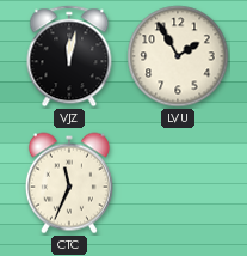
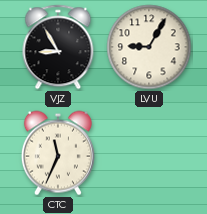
VJZ: 12:02 -> 8:55
LVU: 1:55 -> 9:05
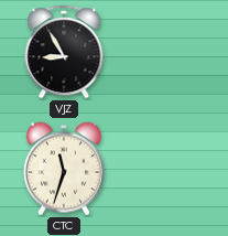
LVU: 9:05 -> none
CTC: 11:34 -> 11:33
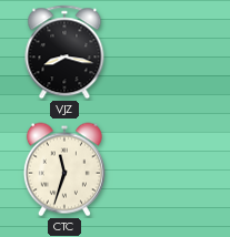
VJZ: 8:55 -> 8:17
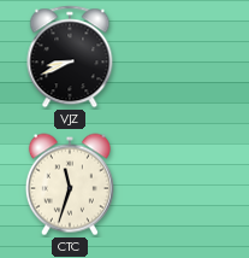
VJZ: 8:17 -> 8:41
